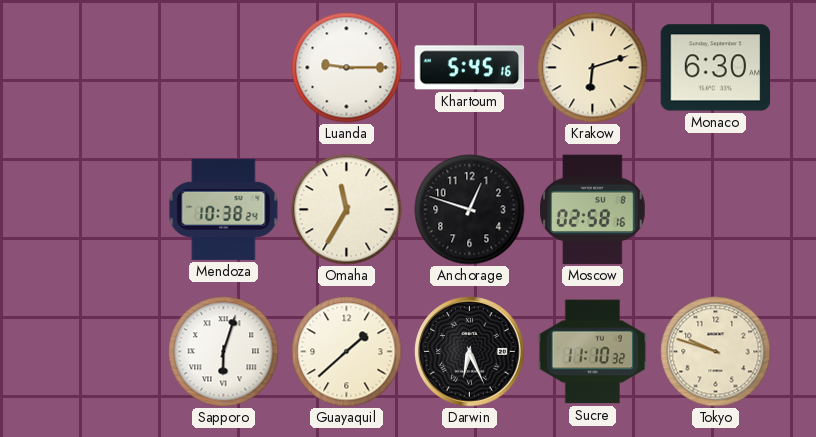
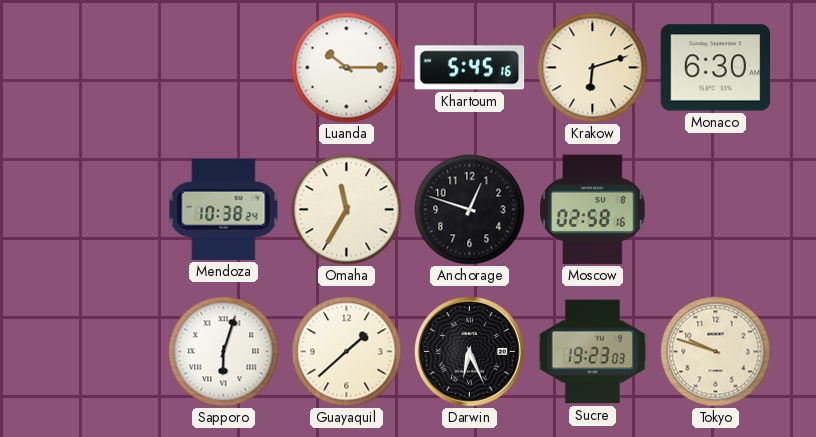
Luanda: 9:15 -> 10:15
Sucre: 11:10 -> 19:23
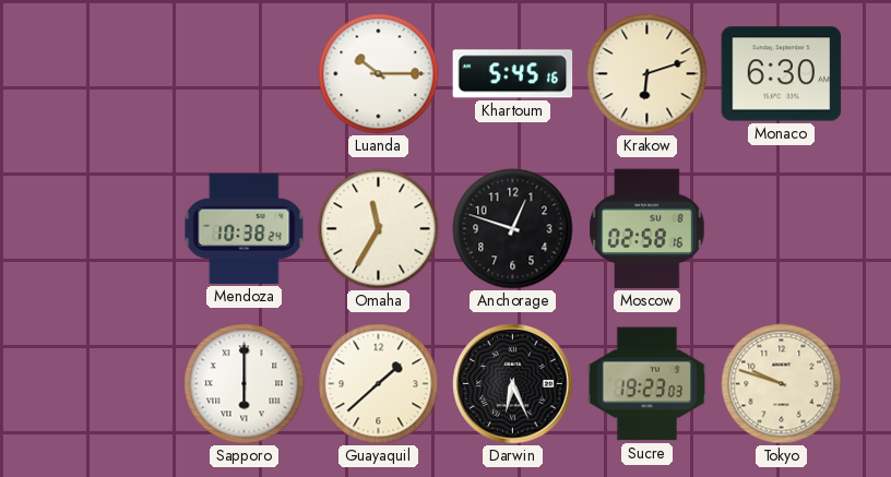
Sapporo: 6:03 -> 6:00
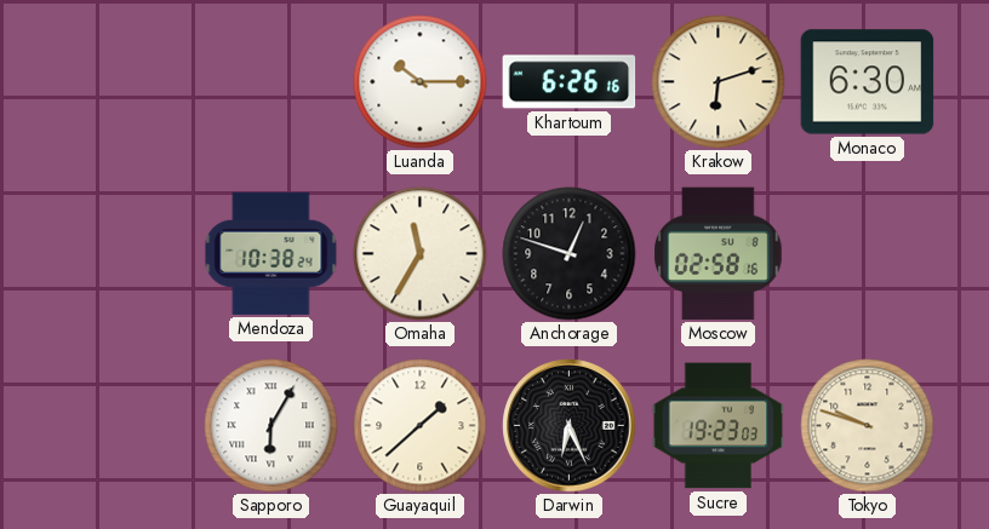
Khartoum: 5:45 -> 6:26
Sapporo: 6:00 -> 6:05
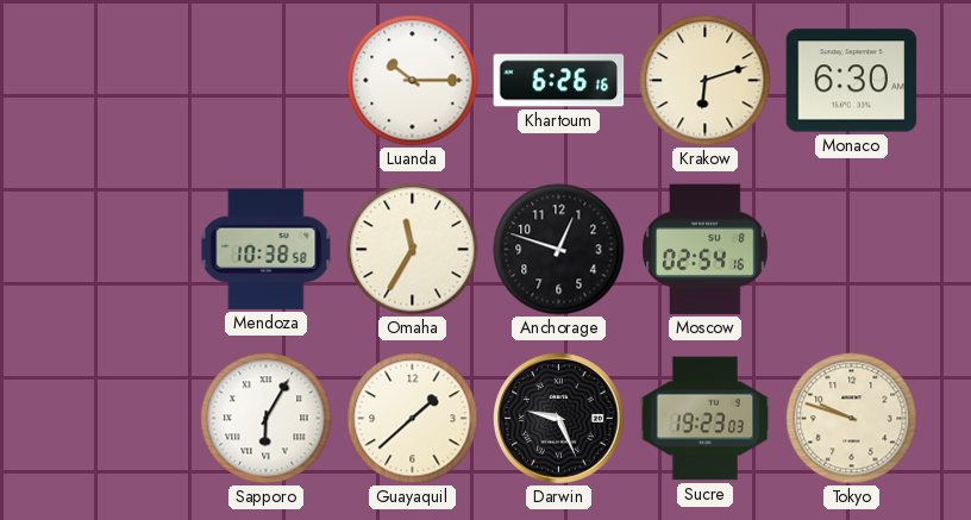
Mendoza: 10:38:24 -> 10:38:58
Moscow: 02:58 -> 02:54
Darwin: 6:26 -> 9:26
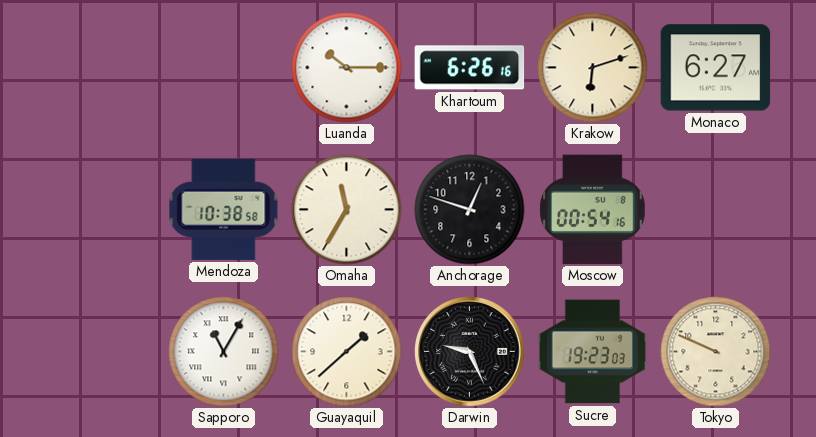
Monaco: 6:30 -> 6:27
Moscow: 02:54 -> 00:54
Sapporo: 6:05 -> 11:05
Tokyo: 9:48 -> 9:49
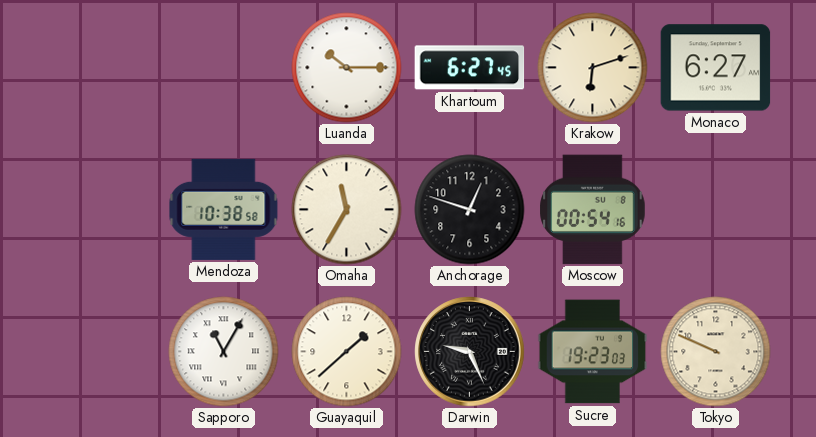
Khartoum: 6:26 -> 6:27
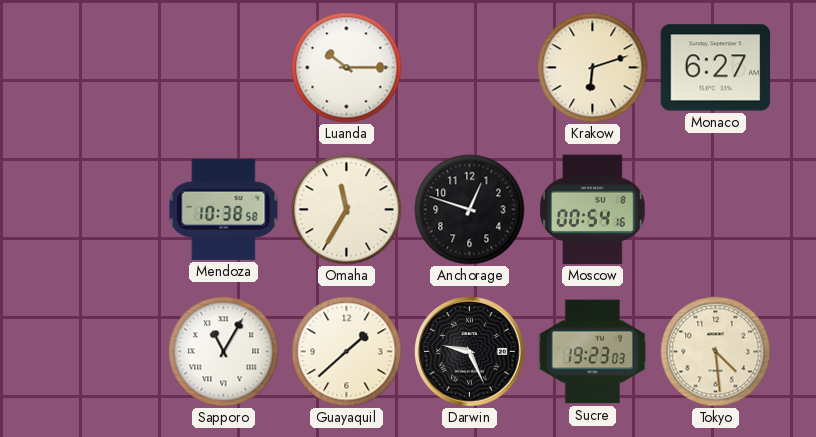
Khartoum: 6:27 -> none
Tokyo: 9:49 -> 4:29
